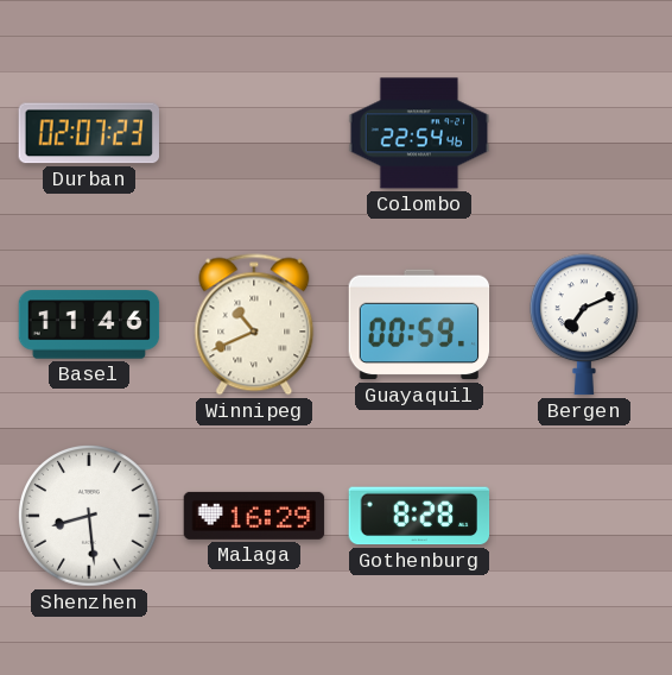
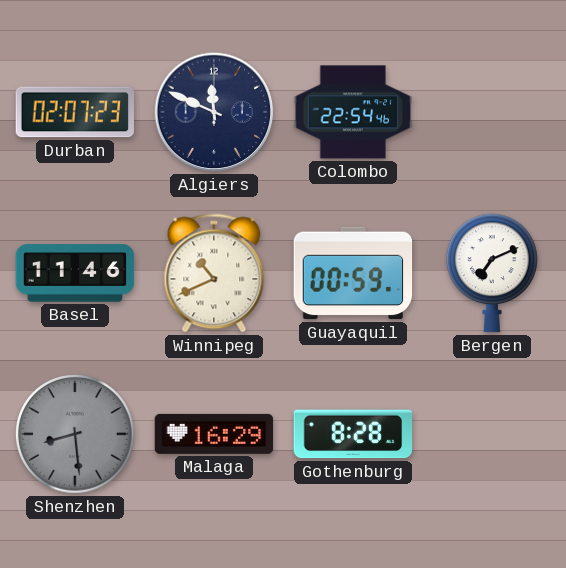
Algiers: none -> 11:49
Shenzhen dial: white -> grey
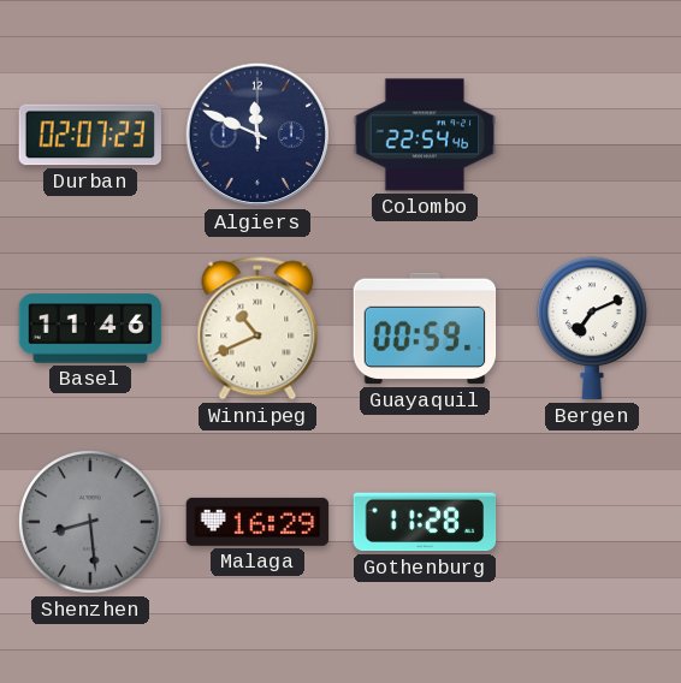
Gothenburg: 8:28 -> 11:28
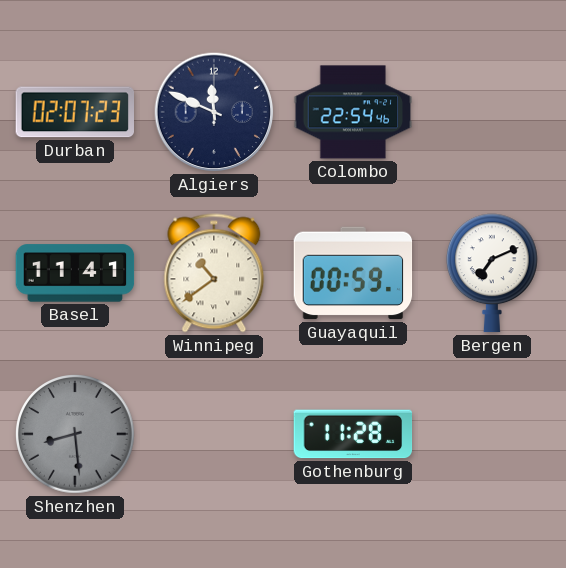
Basel: 11:46 -> 11:41
Winnipeg: 10:41 -> 10:39
Malaga: 16:29 -> none
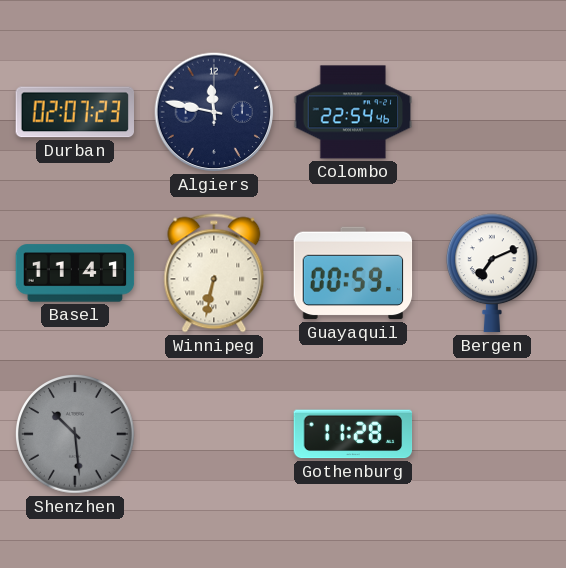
Algiers: 11:49 -> 11:47
Winnipeg: 10:39 -> 6:32
Shenzhen: 8:29 -> 10:29
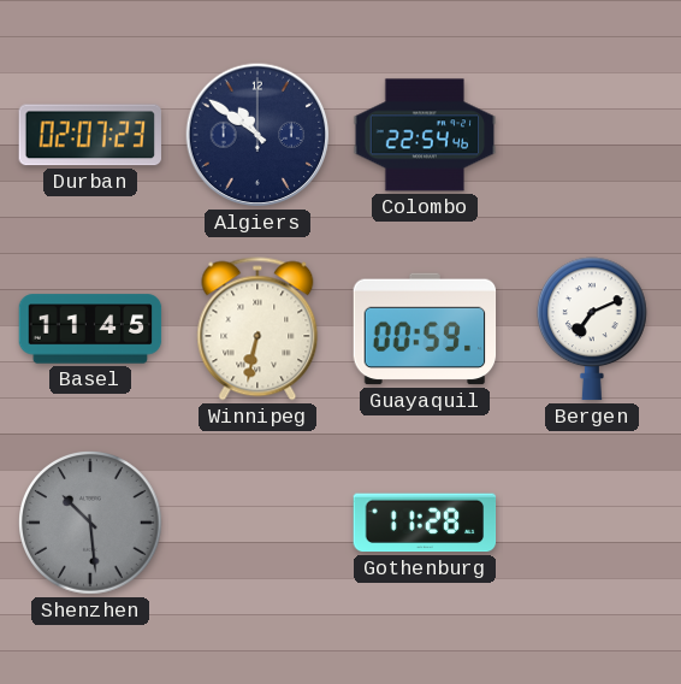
Algiers: 11:47 -> 10:51
Basel: 11:41 -> 11:45
